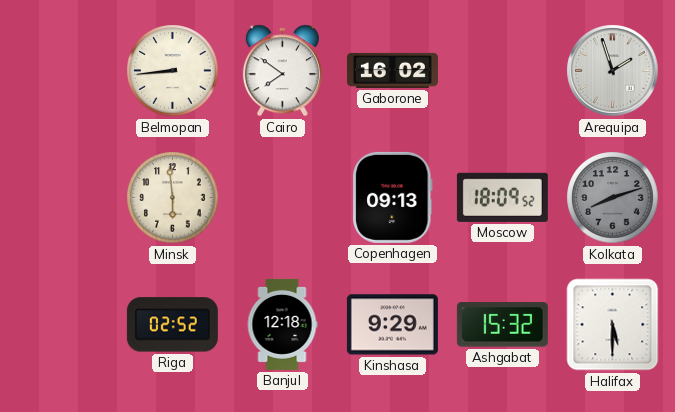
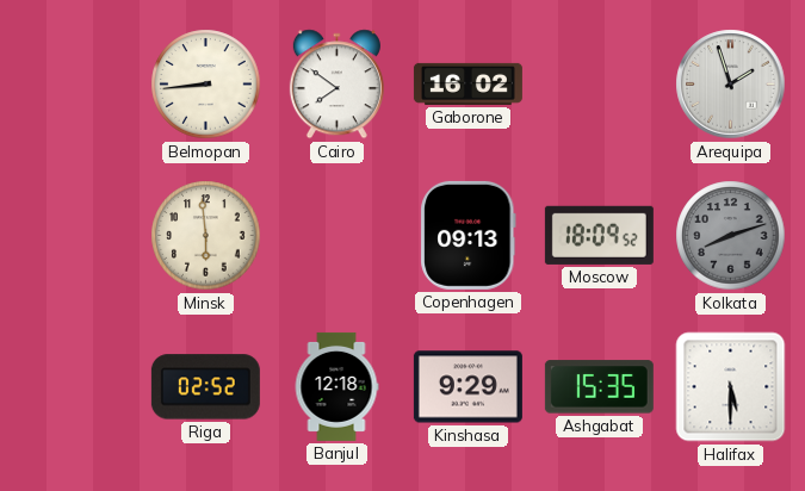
Ashgabat: 15:32 -> 15:35
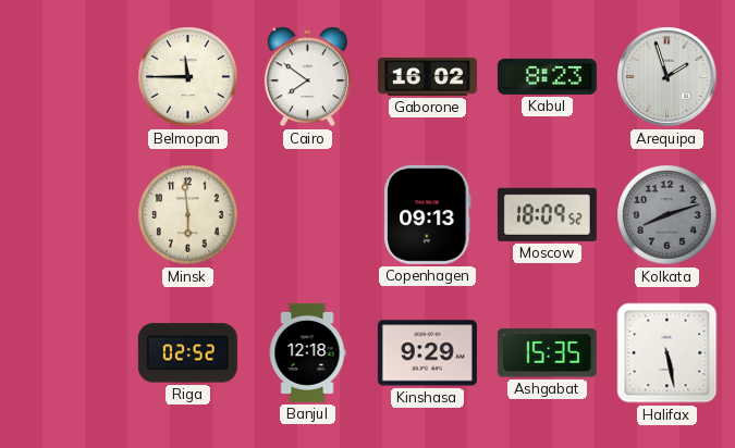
Belmopan: 8:44 -> 11:45
Kabul: none -> 8:23
Halifax: 5:30 -> 5:28
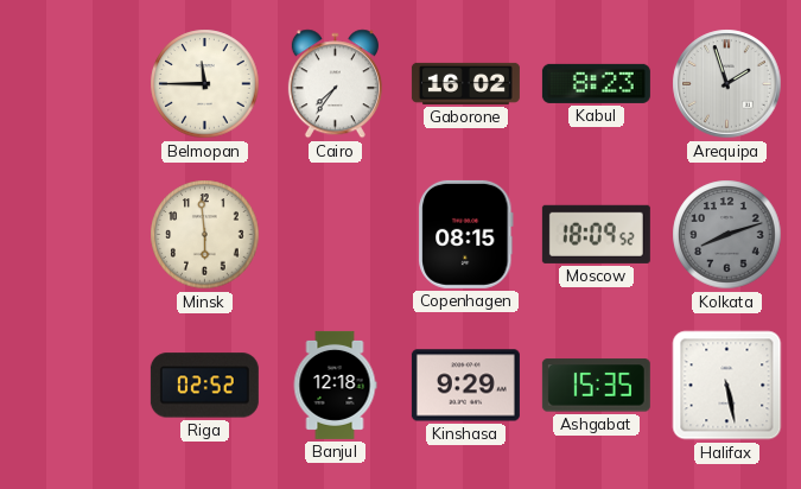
Cairo: 7:51 -> 7:36
Copenhagen: 09:13 -> 08:15
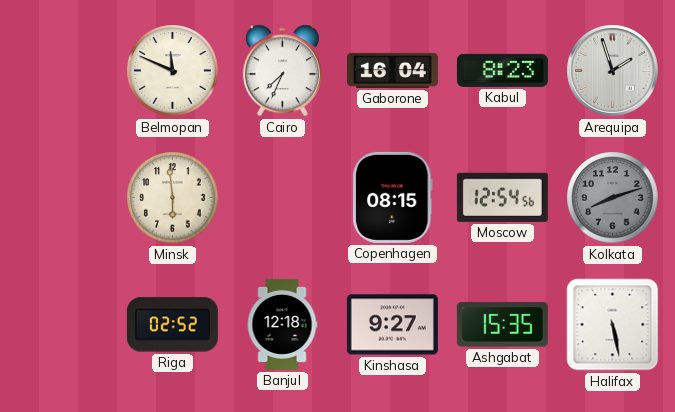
Belmopan: 11:45 -> 11:49
Cairo: 7:36 -> 7:34
Gaborone: 16:02 -> 16:04
Moscow: 18:09 -> 12:54
Kinshasa: 9:29 -> 9:27
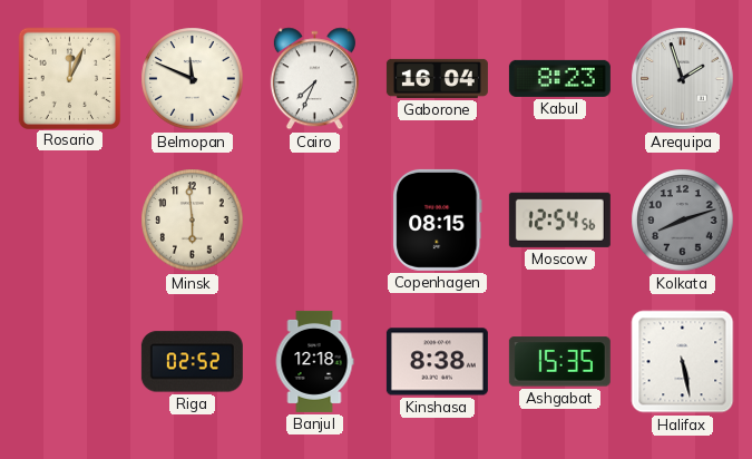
Rosario: none -> 12:04
Kinshasa: 9:27 -> 8:38
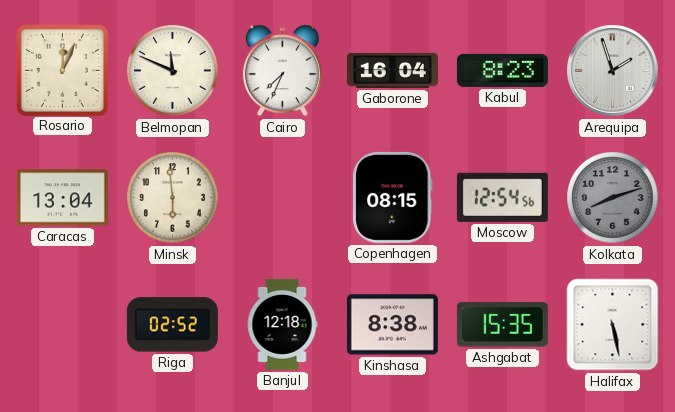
Caracas: none -> 13:04
